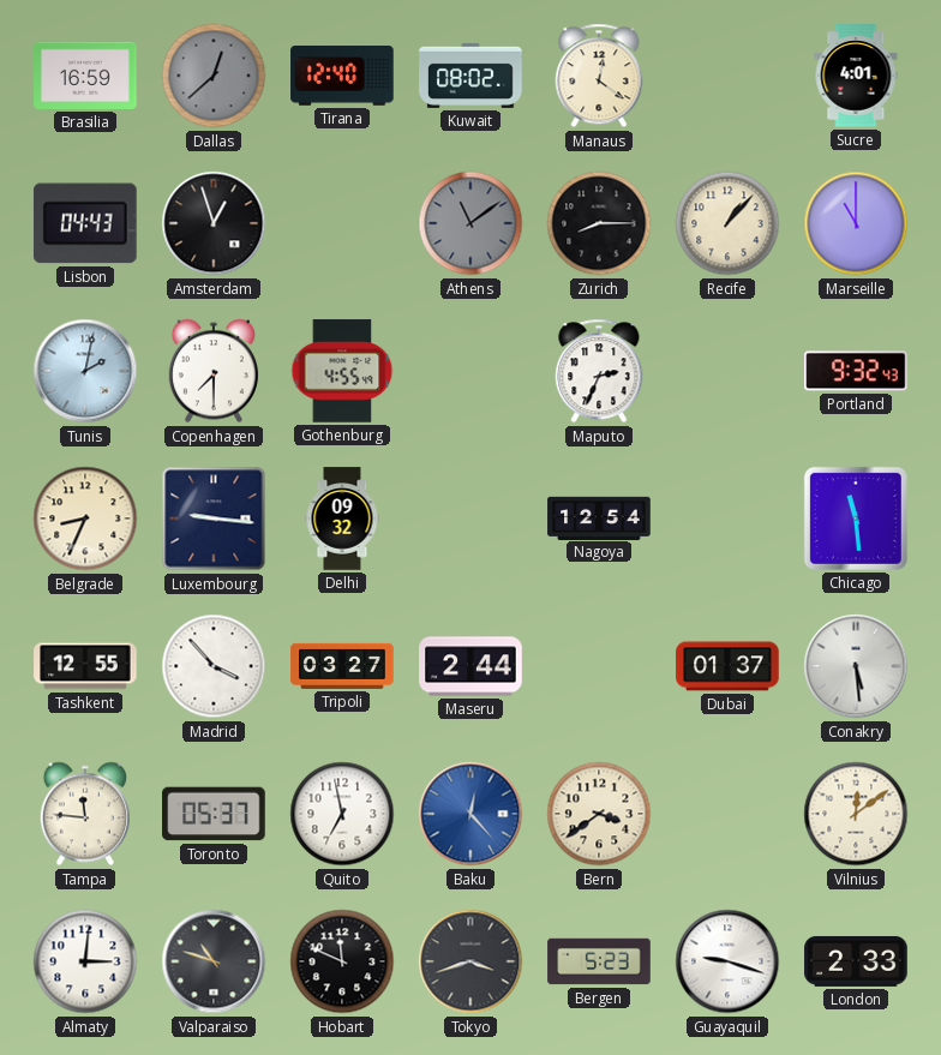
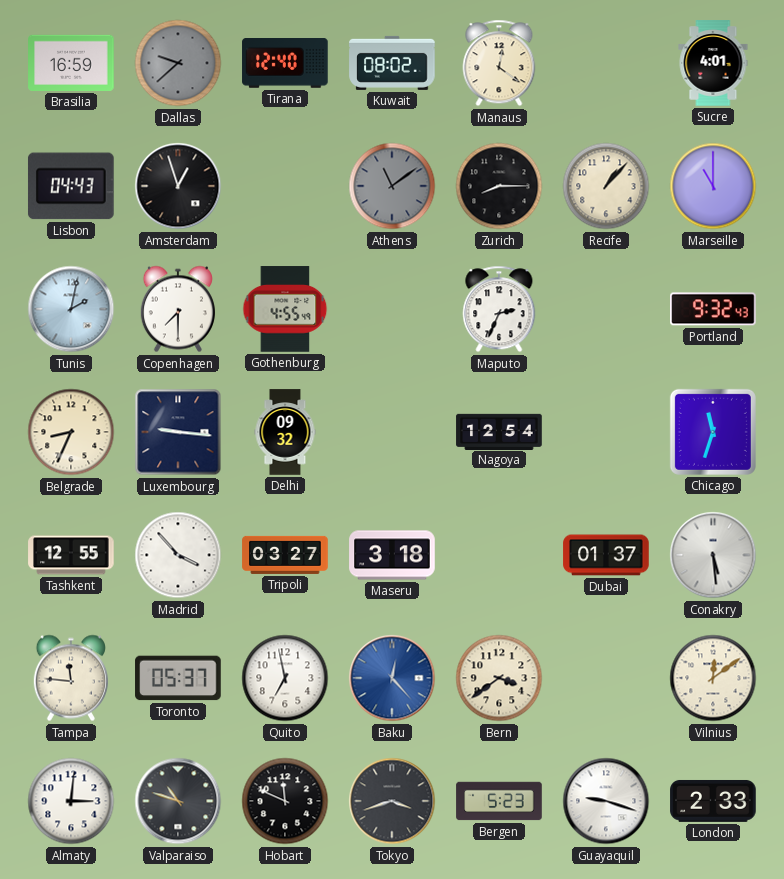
Dallas: 12:38 -> 9:38
Chicago: 11:29 -> 11:33
Maseru: 2:44 -> 3:18
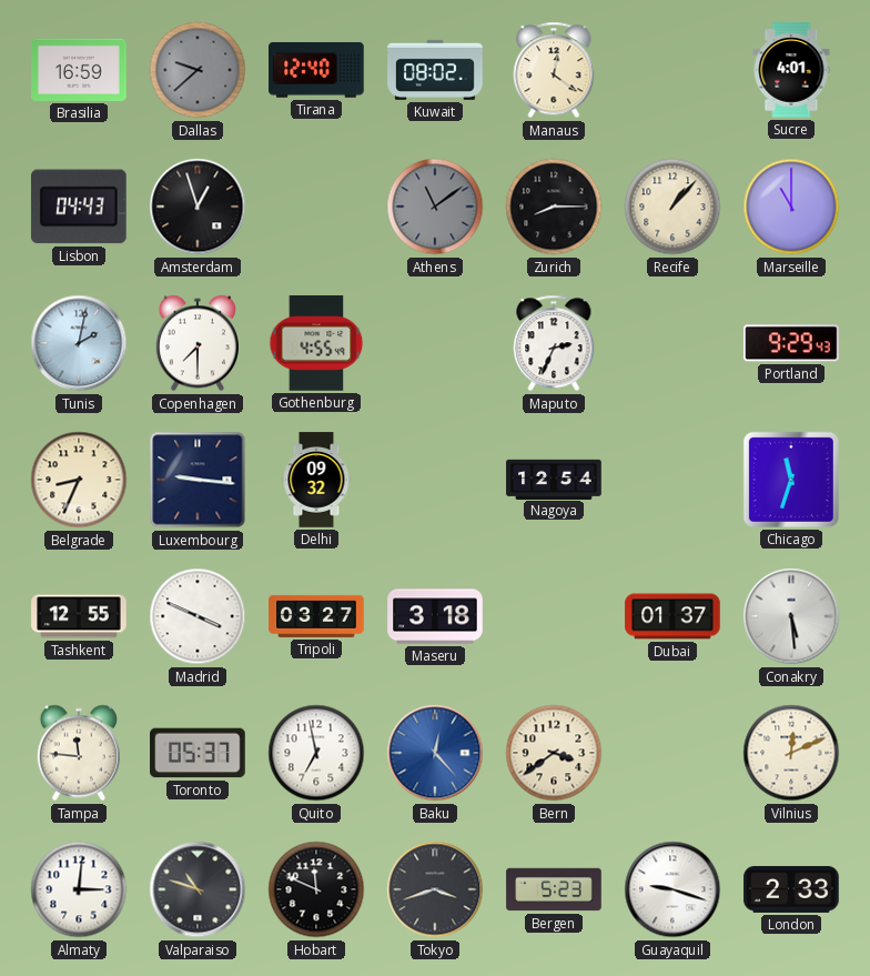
Portland: 9:32 -> 9:29
Madrid: 3:53 -> 3:49
Vilnius: 12:09 -> 12:11
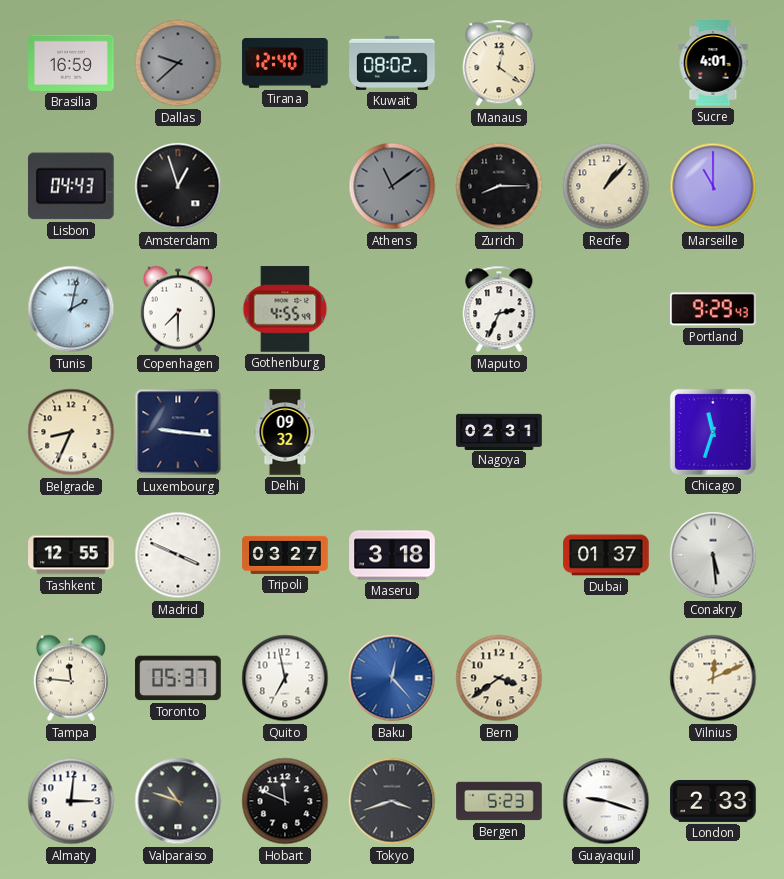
Nagoya: 12:54 -> 02:31
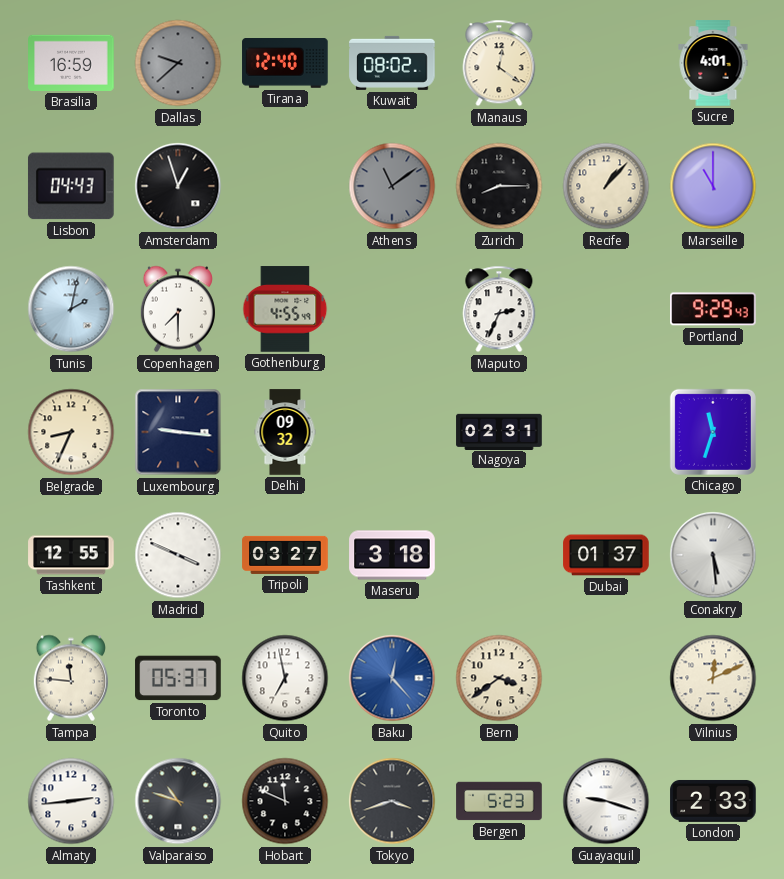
Almaty: 3:01 -> 2:44
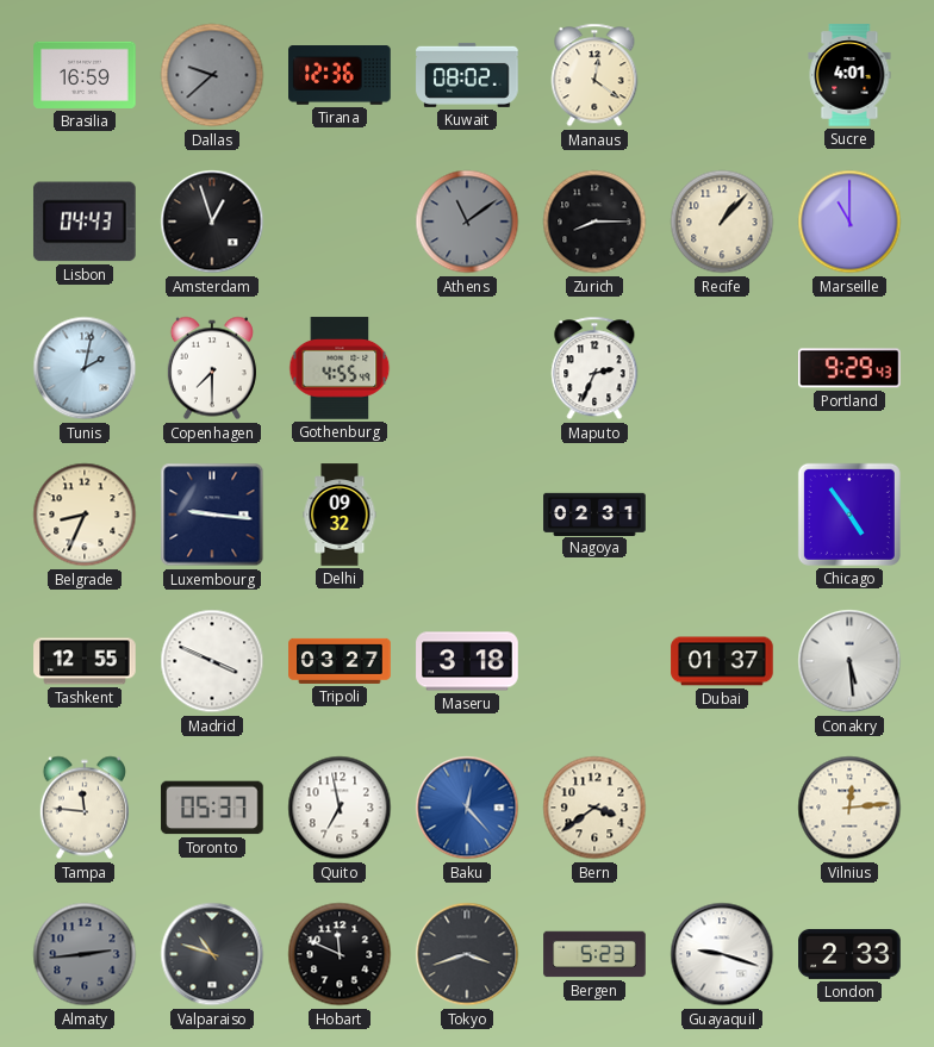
Tirana: 12:40 -> 12:36
Chicago: 11:33 -> 4:54
Vilnius: 12:11 -> 12:14
Almaty dial: white -> grey
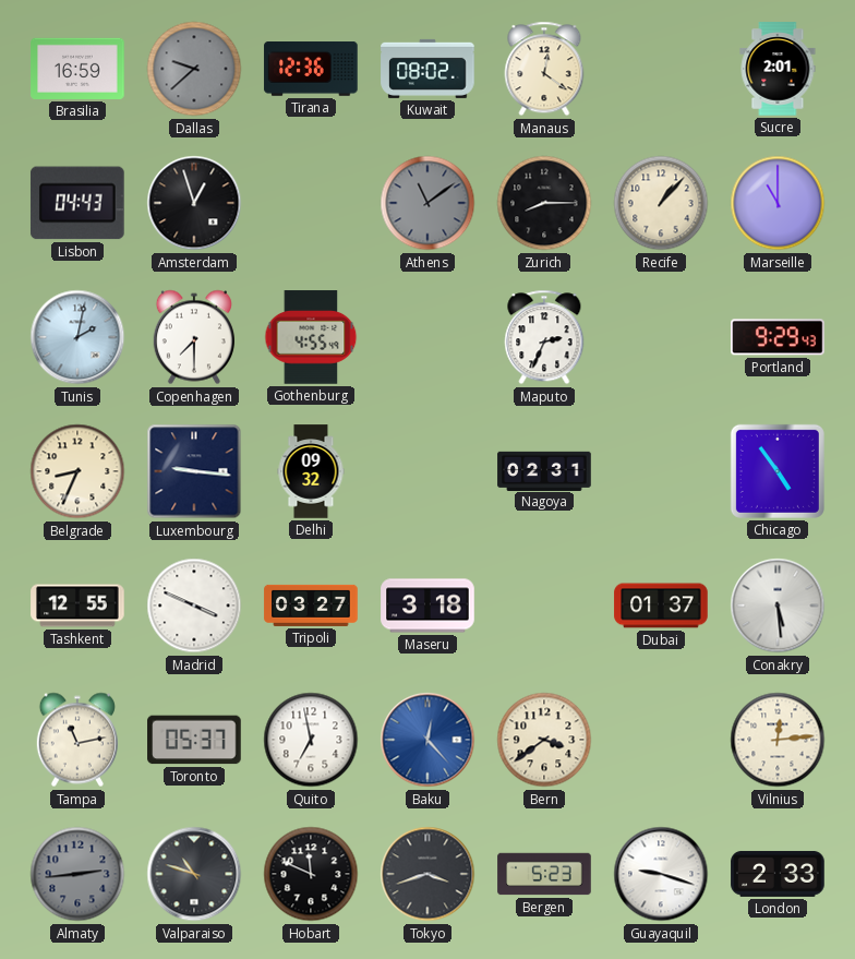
Sucre: 4:01 -> 2:01
Tampa: 11:46 -> 11:13
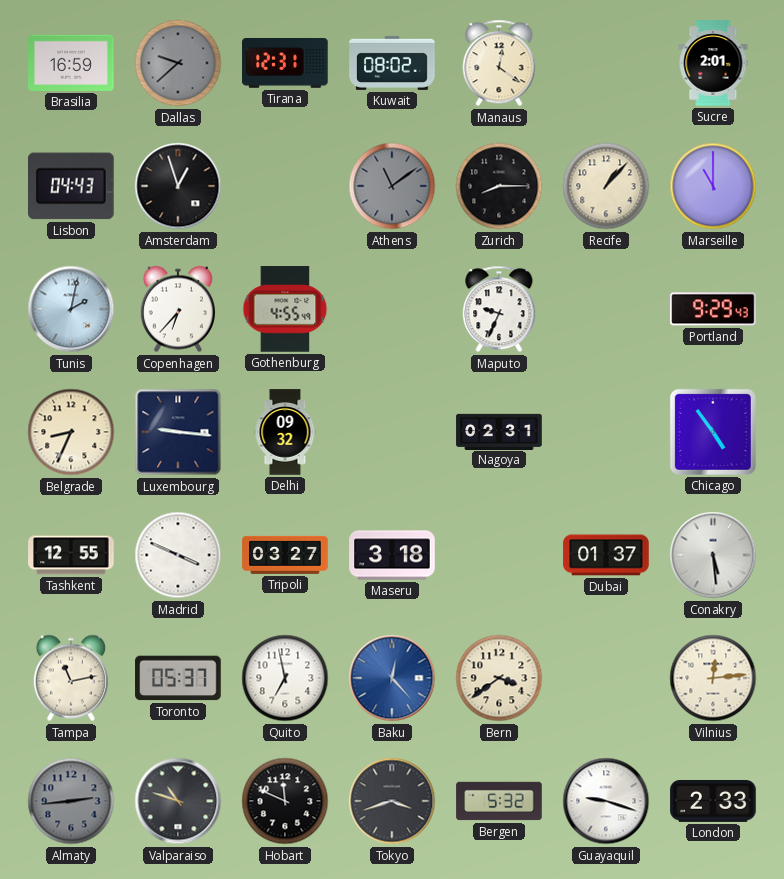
Tirana: 12:36 -> 12:31
Copenhagen: 7:30 -> 6:37
Maputo: 2:34 -> 9:34
Bergen: 5:23 -> 5:32
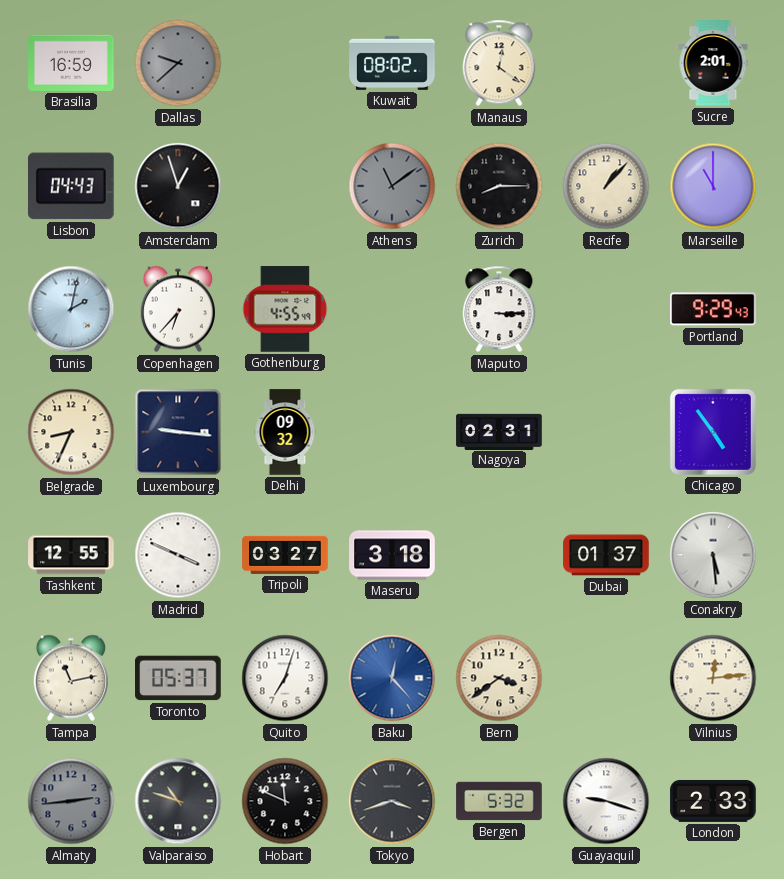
Tirana: 12:31 -> none
Maputo: 9:34 -> 3:15
Quito: 6:58 -> 7:03
